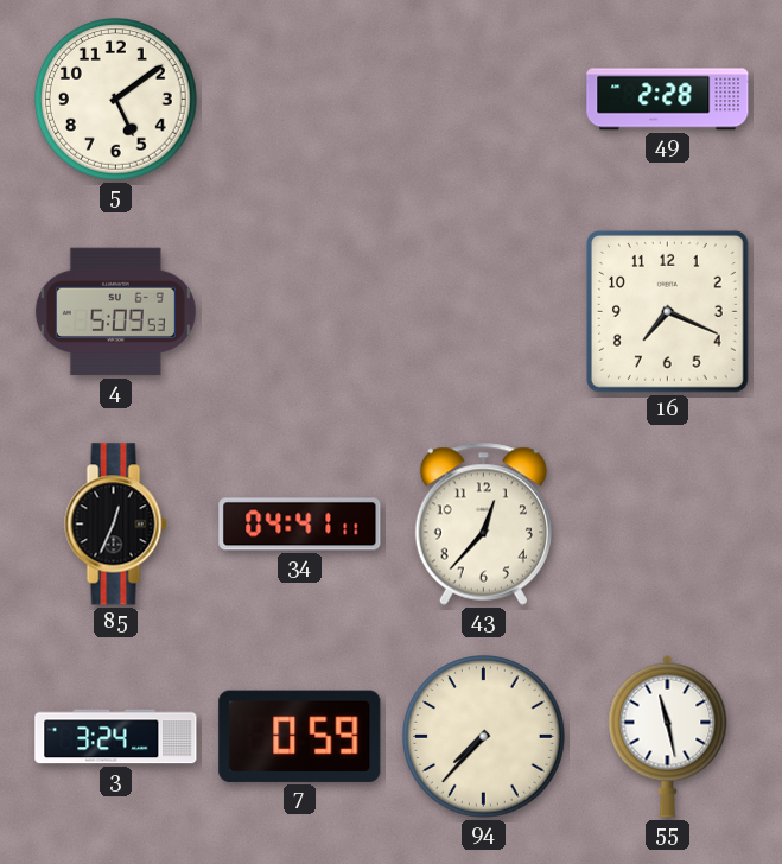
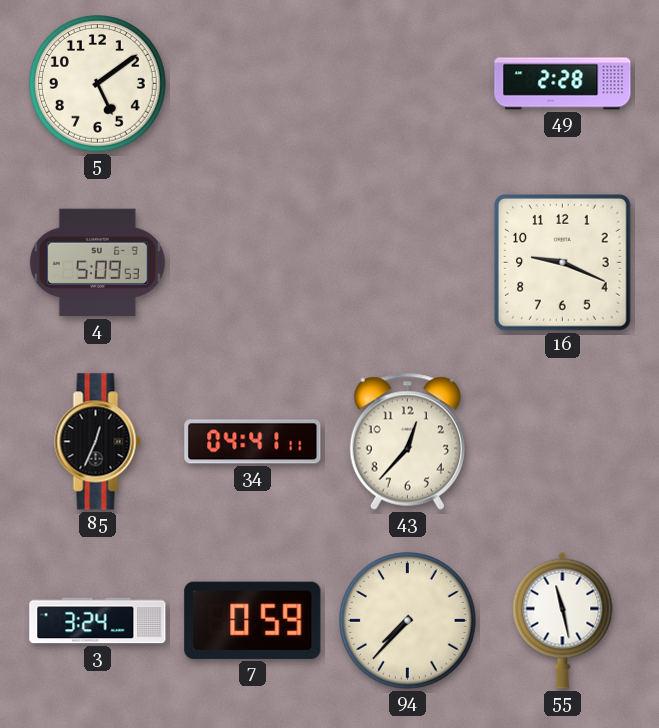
16: 7:19 -> 9:19
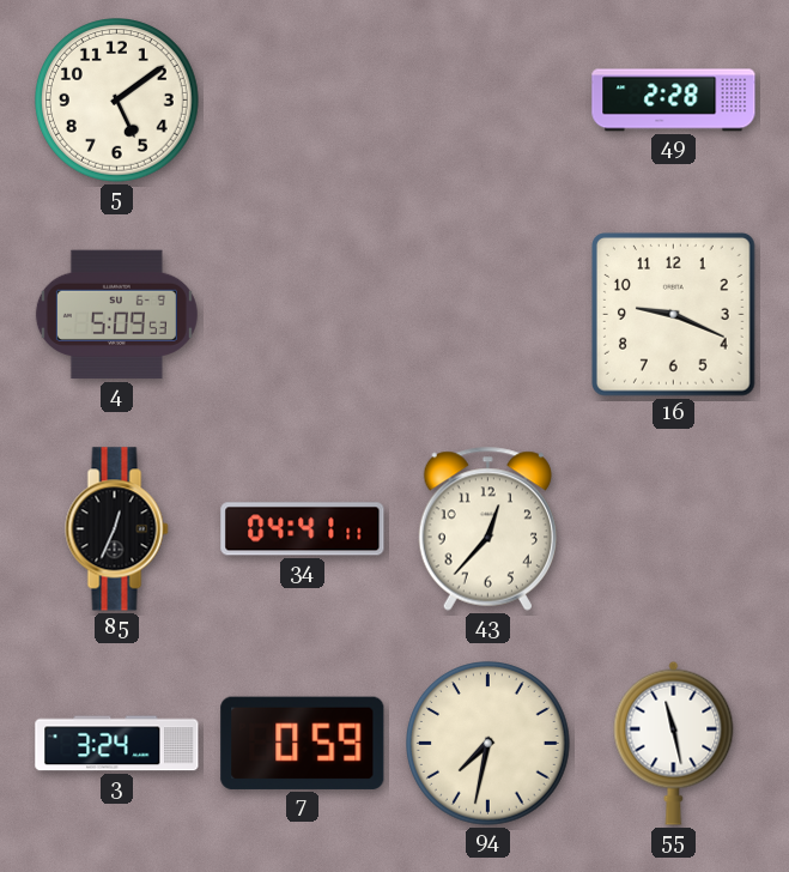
94: 7:37 -> 7:32
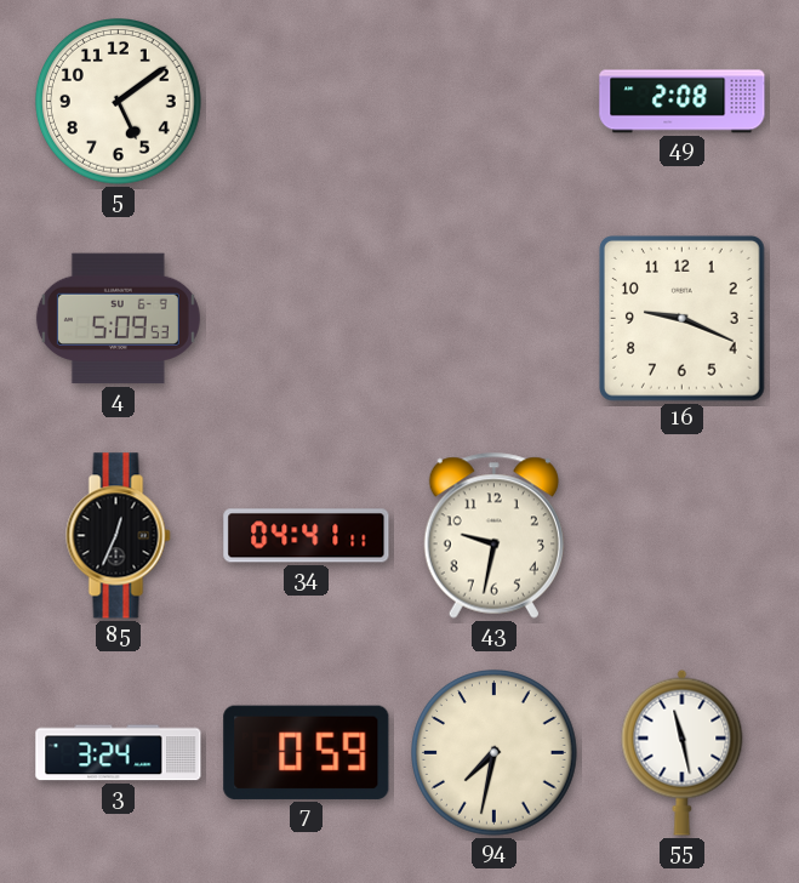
49: 2:28 -> 2:08
43: 12:37 -> 9:32
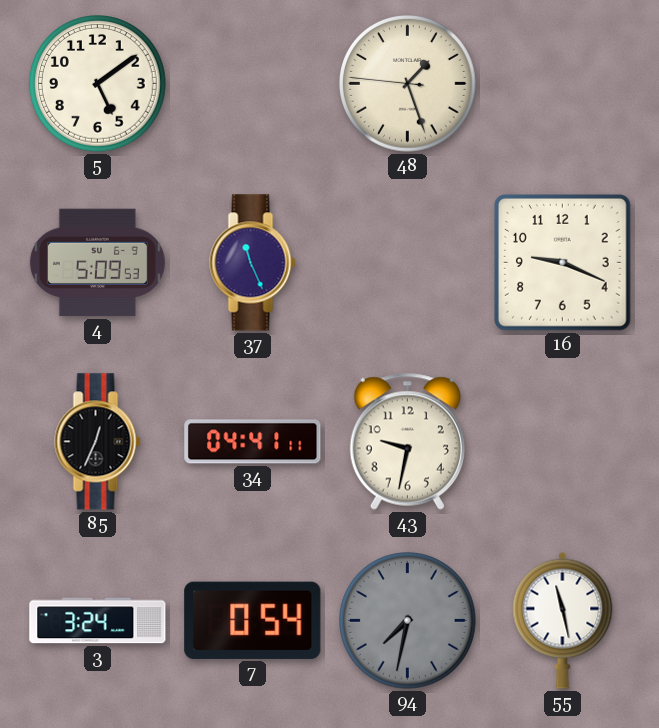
48: none -> 1:26
49: 2:08 -> none
37: none -> 11:26
7: 0:59 -> 0:54
94 dial: cream -> grey
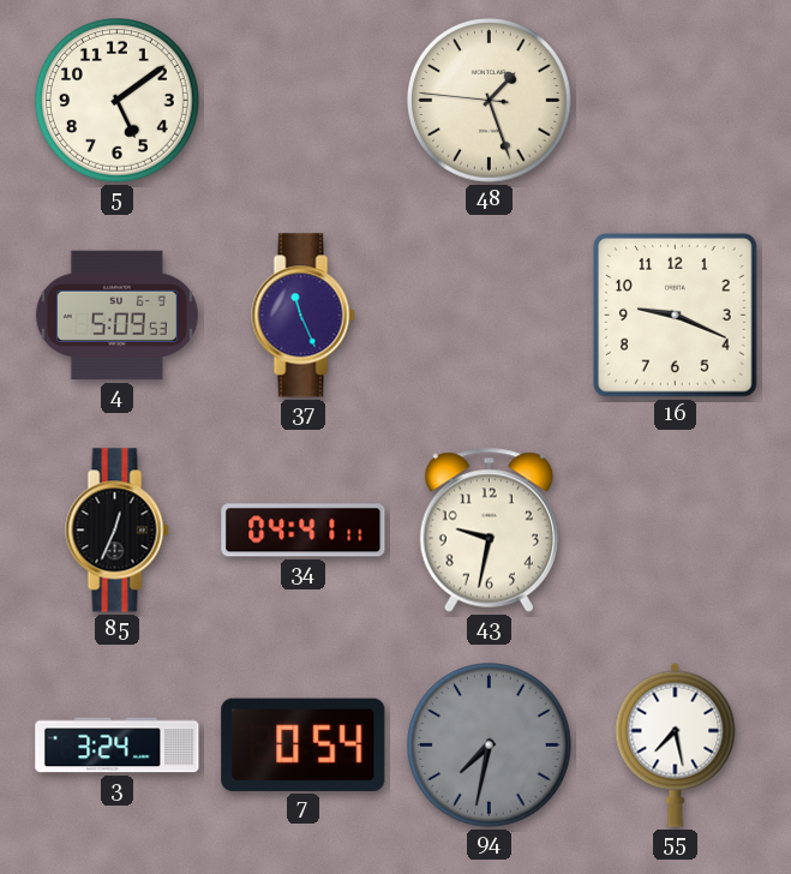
55: 11:28 -> 7:28
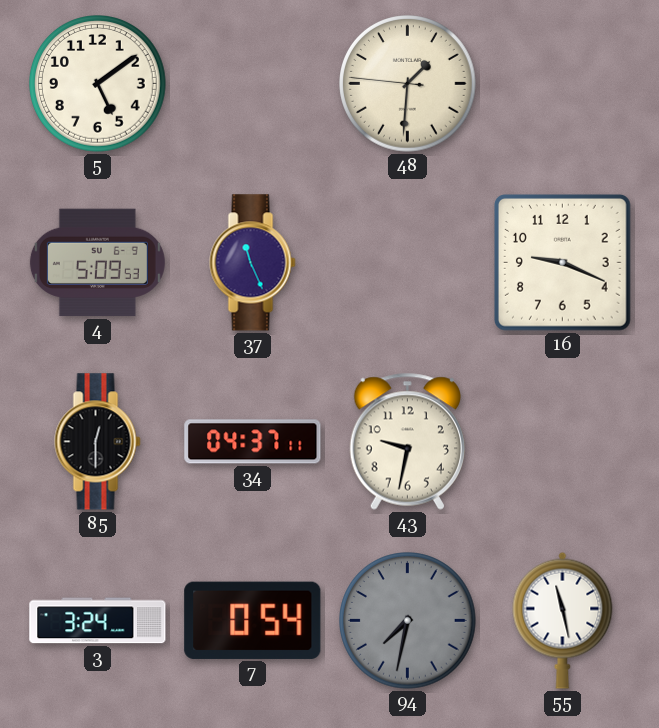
48: 1:26 -> 1:30
85: 12:34 -> 12:30
34: 04:41 -> 04:37
55: 7:28 -> 11:28
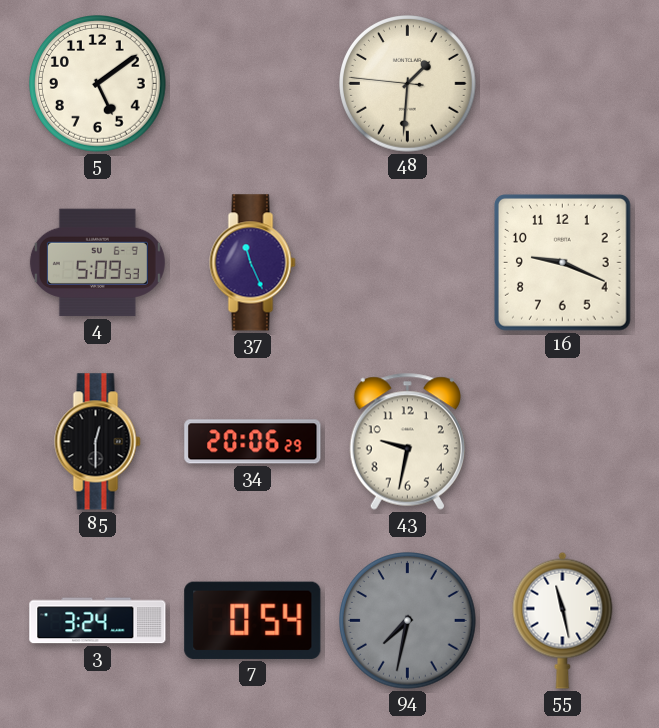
34: 04:37 -> 20:06
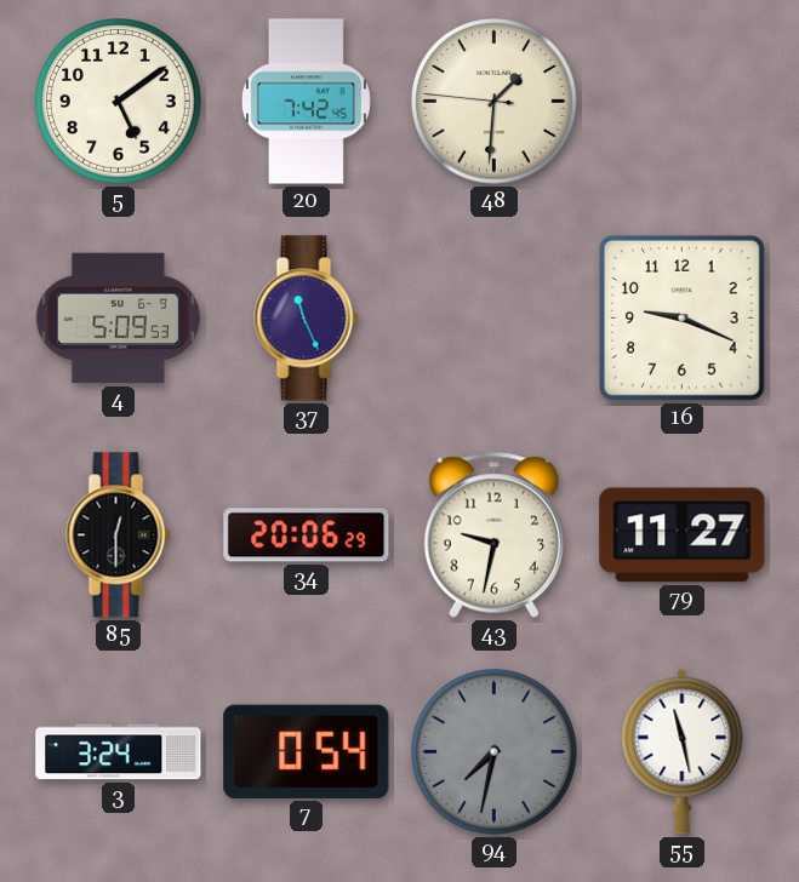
20: none -> 7:42
79: none -> 11:27
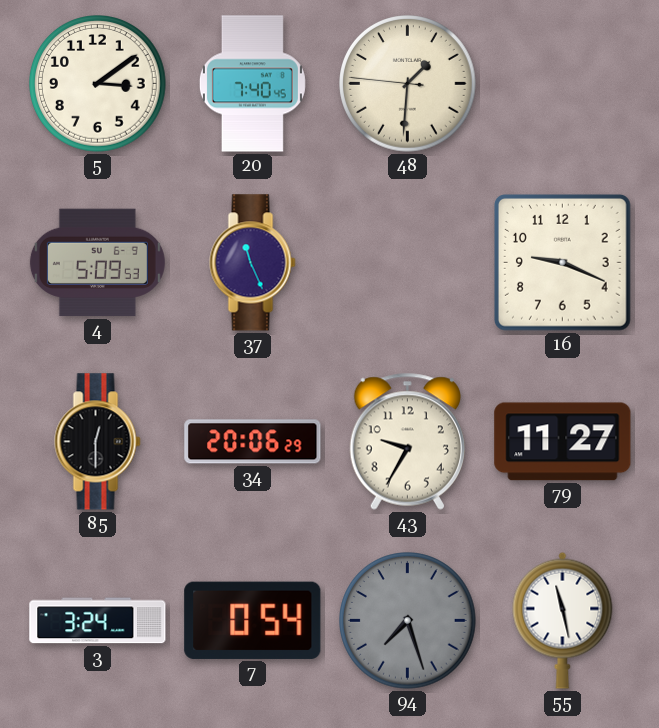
5: 5:09 -> 3:09
20: 7:42 -> 7:40
43: 9:32 -> 9:35
94: 7:32 -> 7:27
